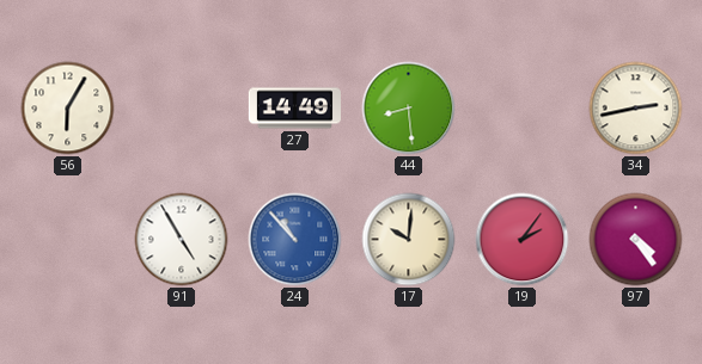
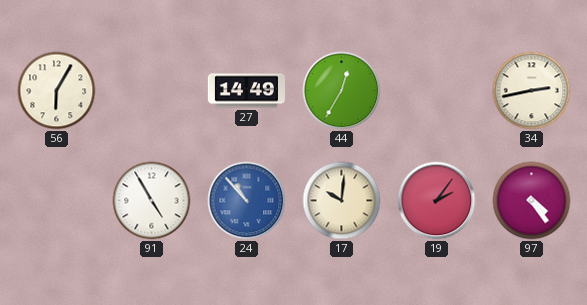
44: 8:29 -> 12:35
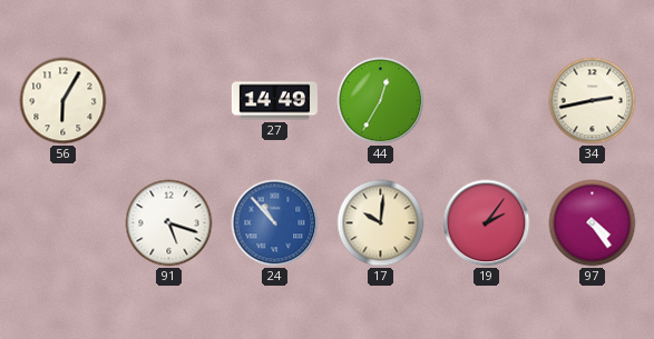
91: 4:55 -> 5:18
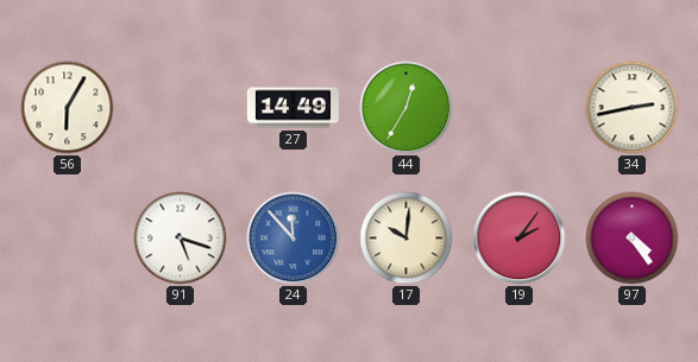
24: 10:53 -> 11:53
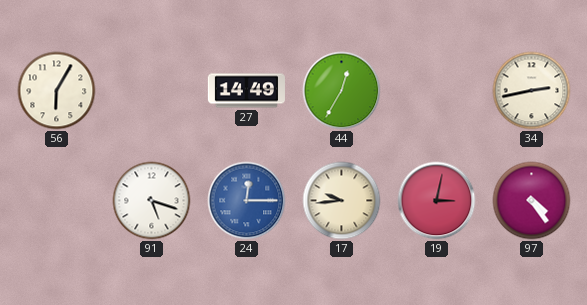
24: 11:53 -> 12:15
17: 10:01 -> 9:44
19: 2:06 -> 3:02
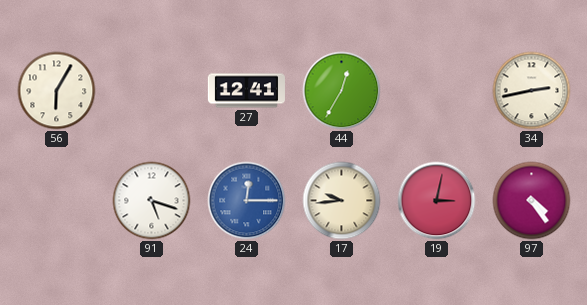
27: 14:49 -> 12:41
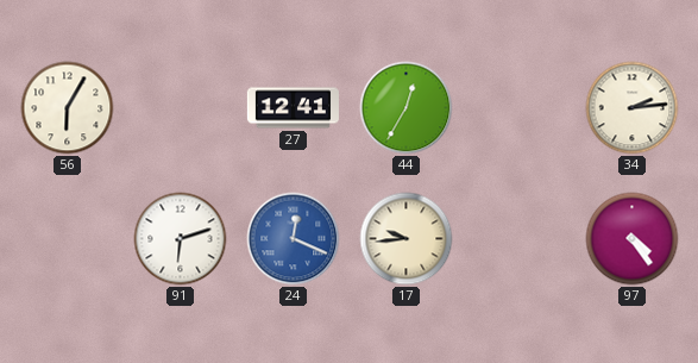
34: 2:43 -> 2:14
91: 5:18 -> 6:12
24: 12:15 -> 12:19
19: 3:02 -> none
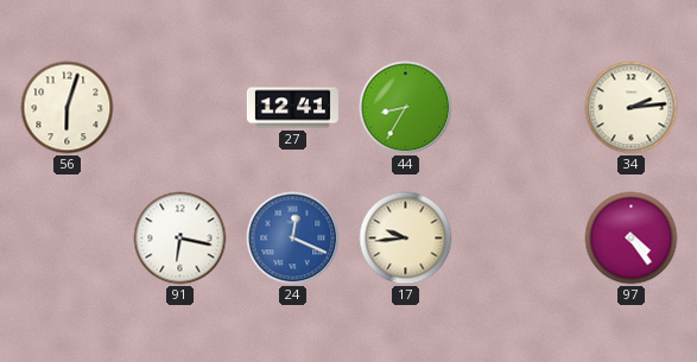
56: 6:05 -> 6:03
44: 12:35 -> 8:35
91: 6:12 -> 6:17
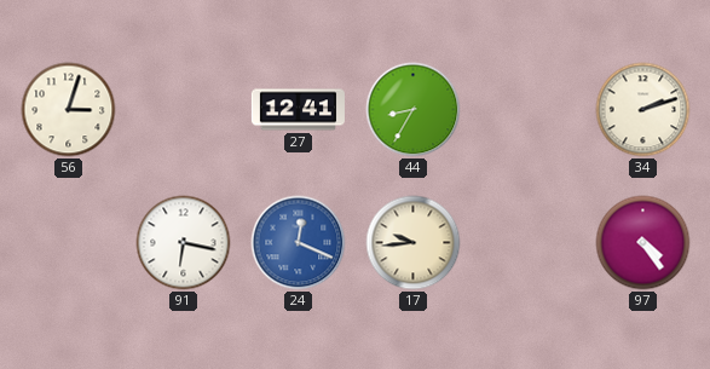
56: 6:03 -> 3:03
34: 2:14 -> 2:12
